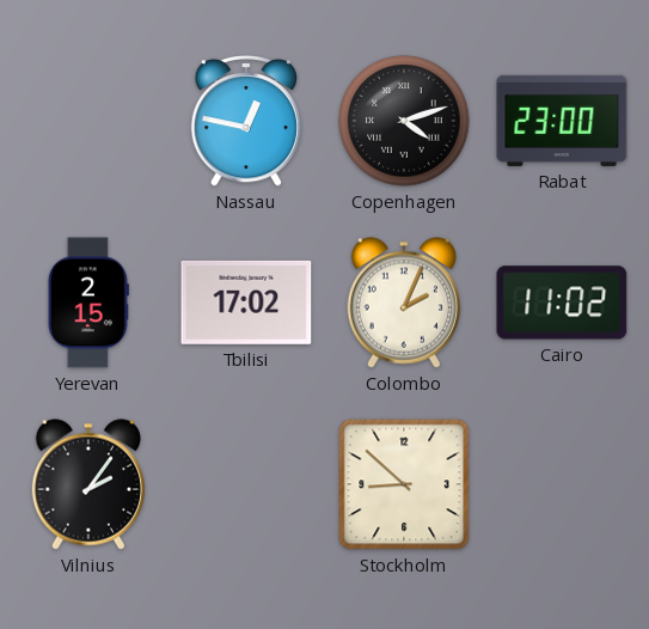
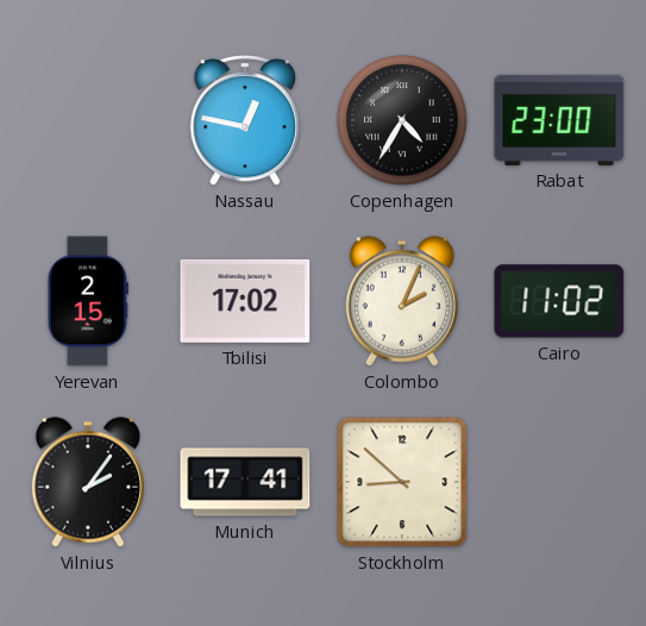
Copenhagen: 4:12 -> 4:35
Munich: none -> 17:41
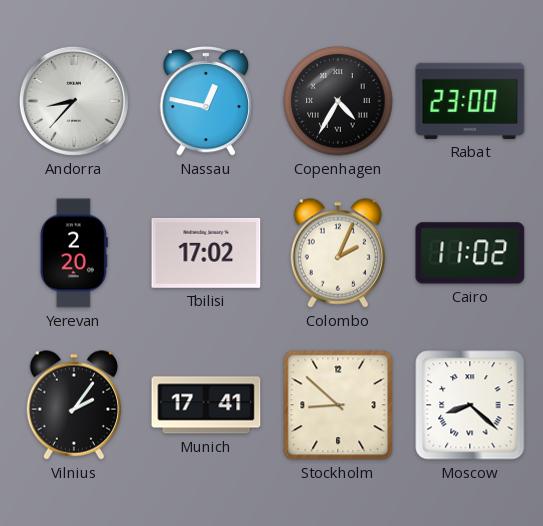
Andorra: none -> 8:37
Yerevan: 2:15 -> 2:20
Moscow: none -> 8:22
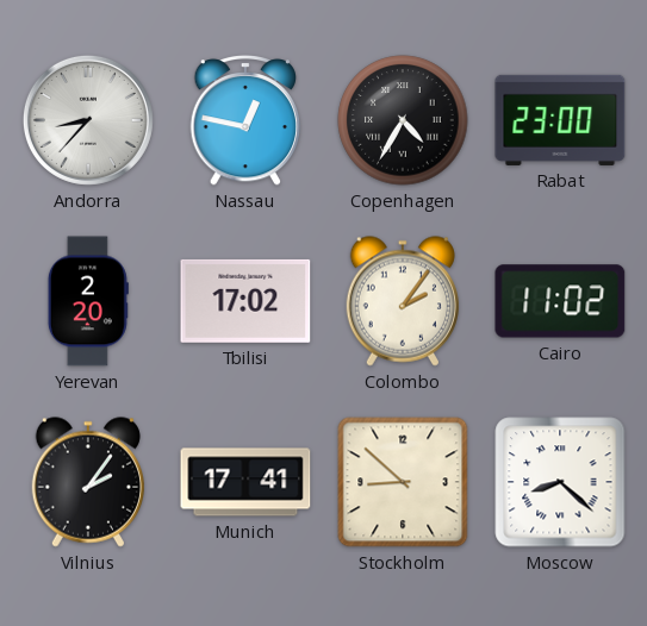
Colombo: 2:04 -> 2:06
